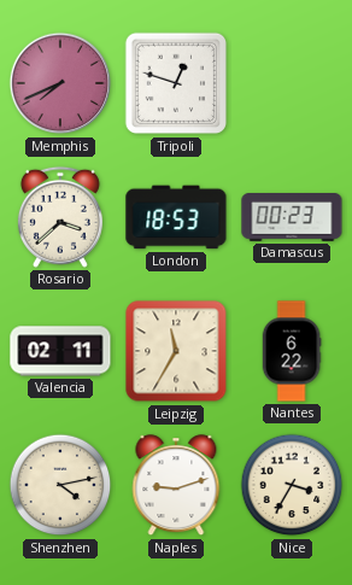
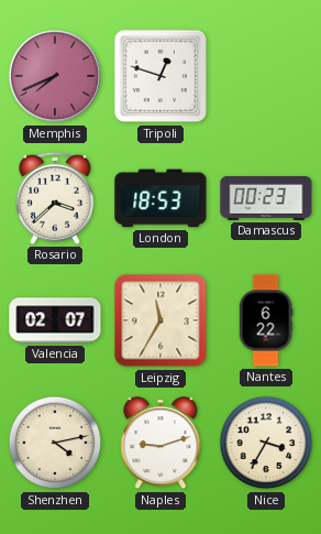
Valencia: 02:11 -> 02:07
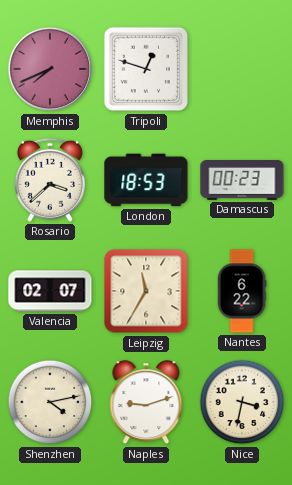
Nice: 3:35 -> 3:32
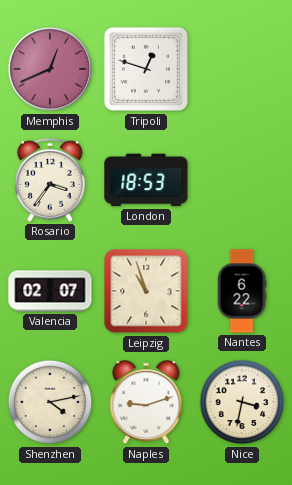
Memphis: 7:41 -> 12:41
Rosario: 3:38 -> 3:36
Damascus: 00:23 -> none
Leipzig: 11:35 -> 10:57
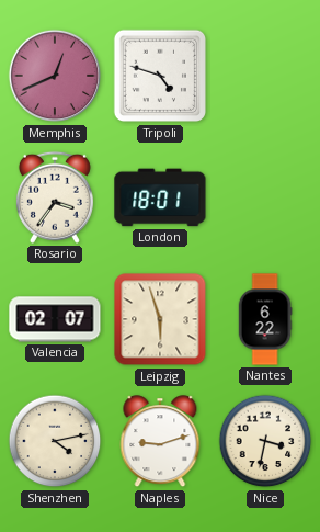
Tripoli: 12:48 -> 4:48
London: 18:53 -> 18:01
Leipzig: 10:57 -> 5:57
